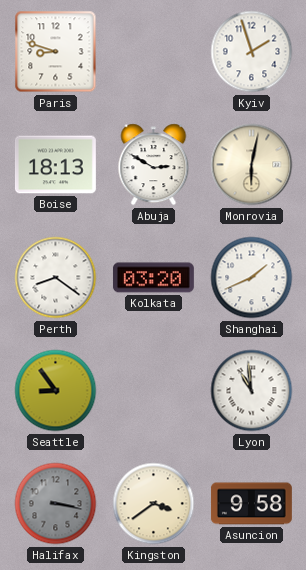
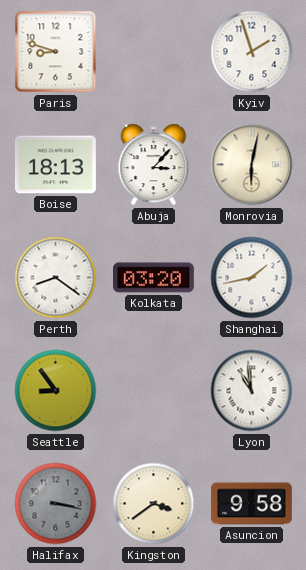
Abuja: 2:50 -> 3:07
Shanghai: 1:41 -> 1:43
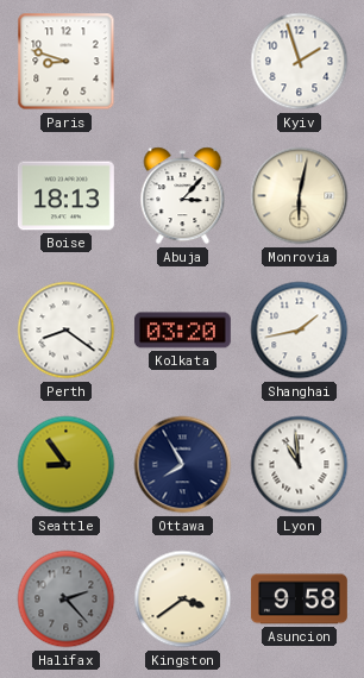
Ottawa: none -> 7:55
Halifax: 3:17 -> 2:23
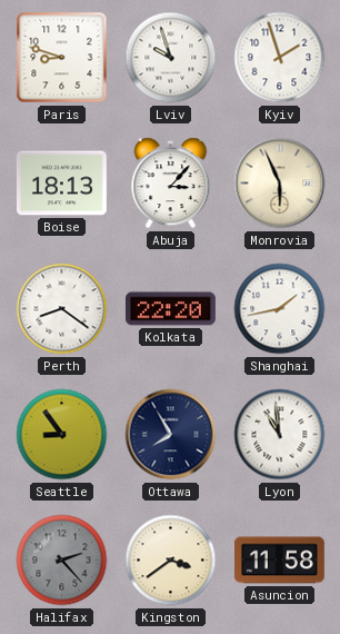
Lviv: none -> 9:57
Monrovia: 6:02 -> 5:56
Kolkata: 03:20 -> 22:20
Asuncion: 9:58 -> 11:58
